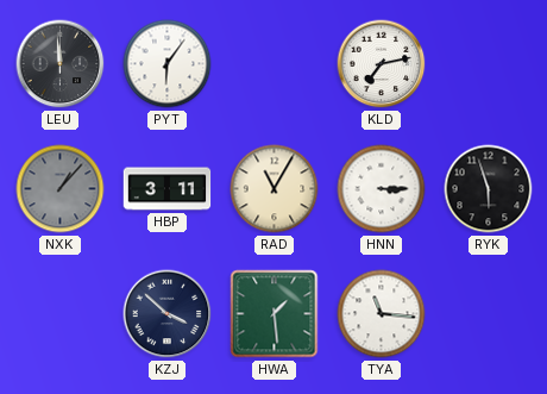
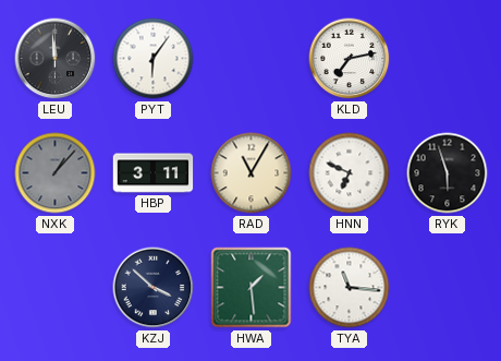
HNN: 3:15 -> 6:49
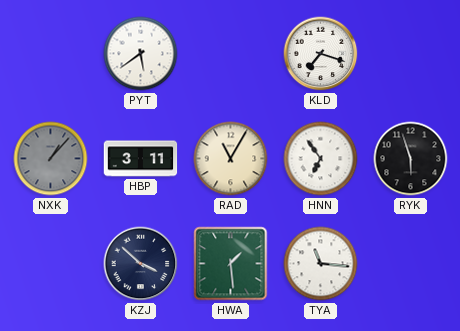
LEU: 11:59 -> none
PYT: 6:06 -> 5:39
KLD: 7:13 -> 7:18
HNN: 6:49 -> 6:54
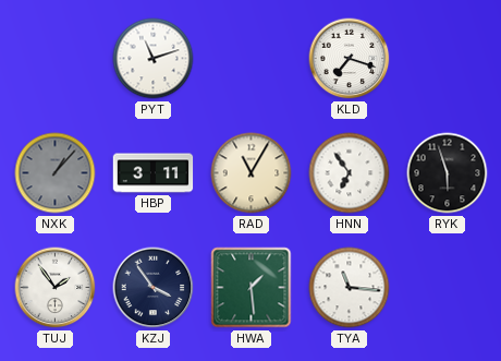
PYT: 5:39 -> 11:12
TUJ: none -> 1:54
KZJ: 3:52 -> 3:54
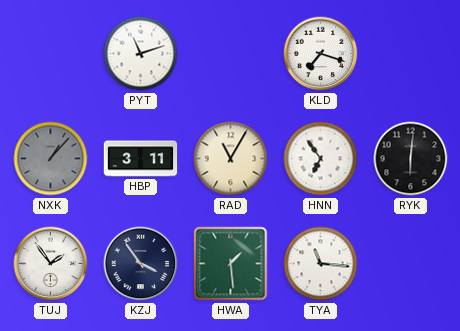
RYK: 5:57 -> 6:01
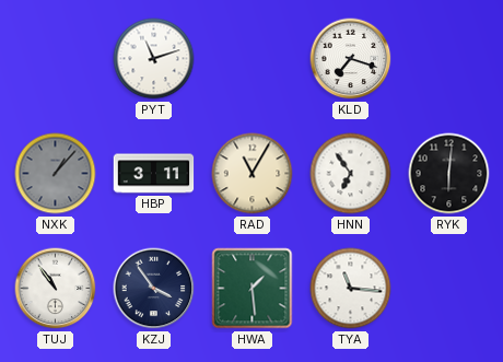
TUJ: 1:54 -> 10:54
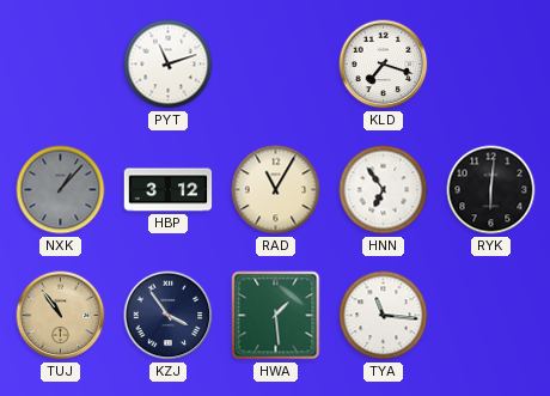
HBP: 3:11 -> 3:12
TUJ dial: white -> champagne
